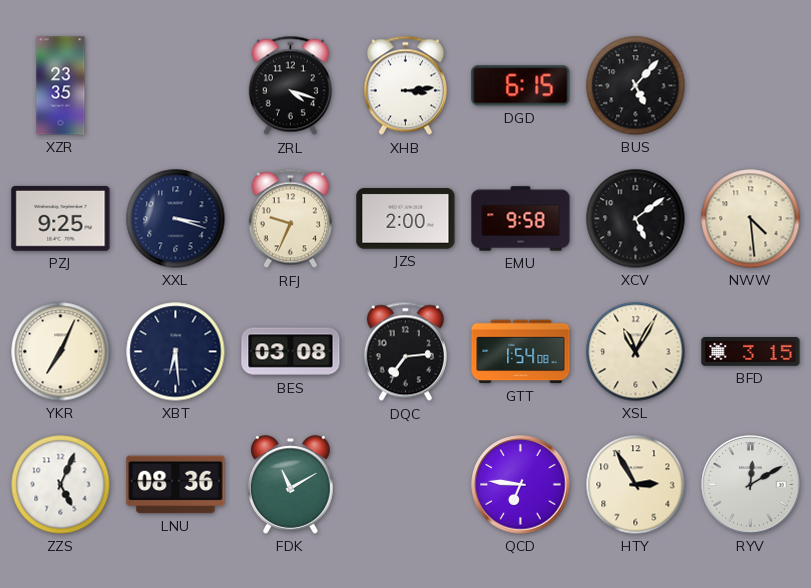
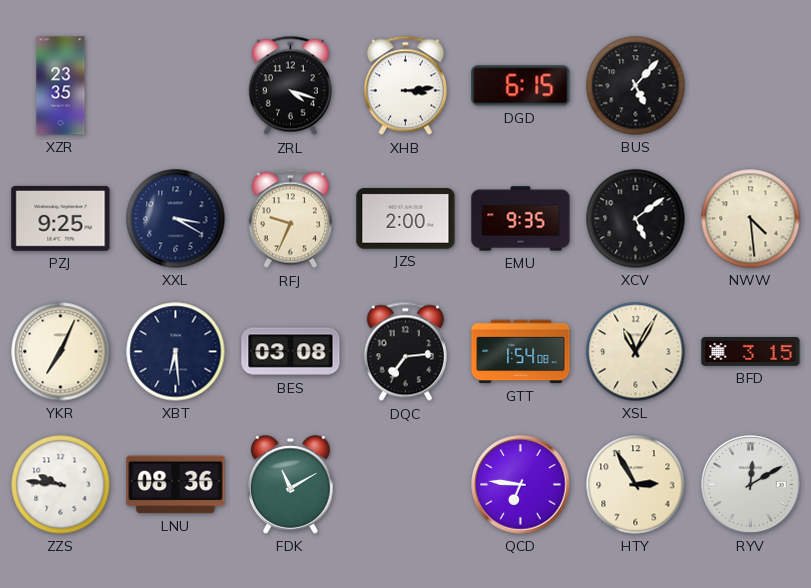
XXL: 3:18 -> 3:20
EMU: 9:58 -> 9:35
ZZS: 5:04 -> 9:46
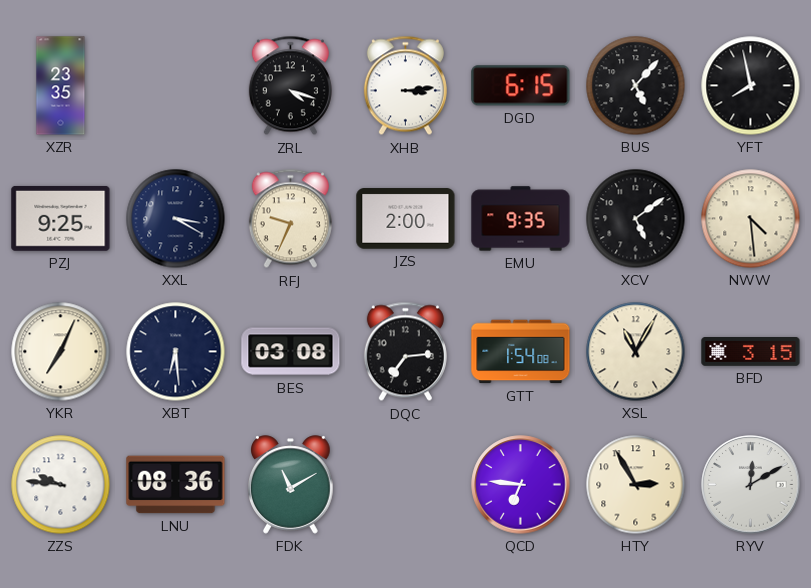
YFT: none -> 7:58
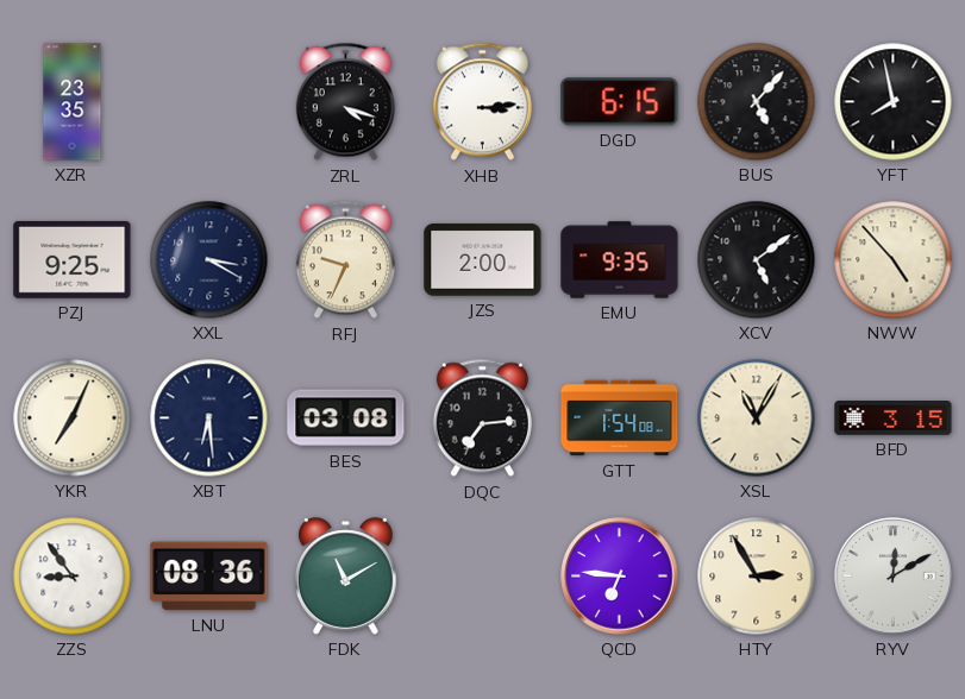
NWW: 4:29 -> 4:53
ZZS: 9:46 -> 8:54
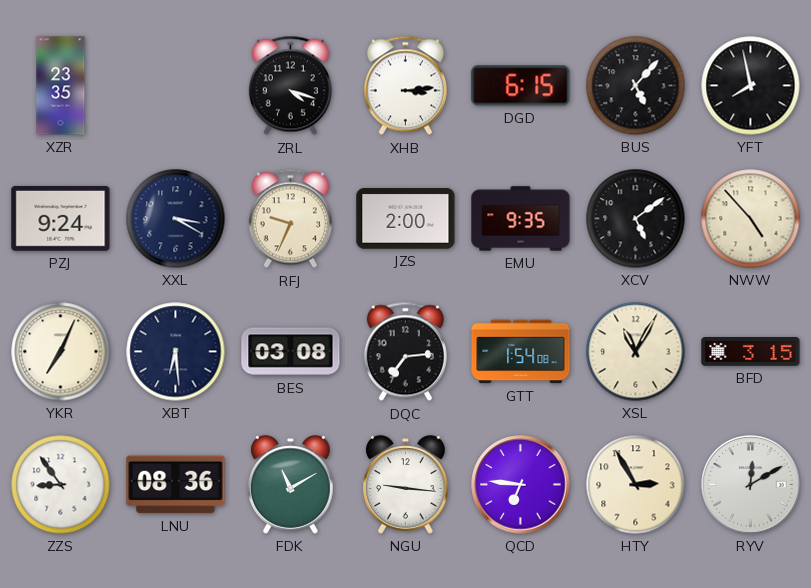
PZJ: 9:25 -> 9:24
NGU: none -> 9:16
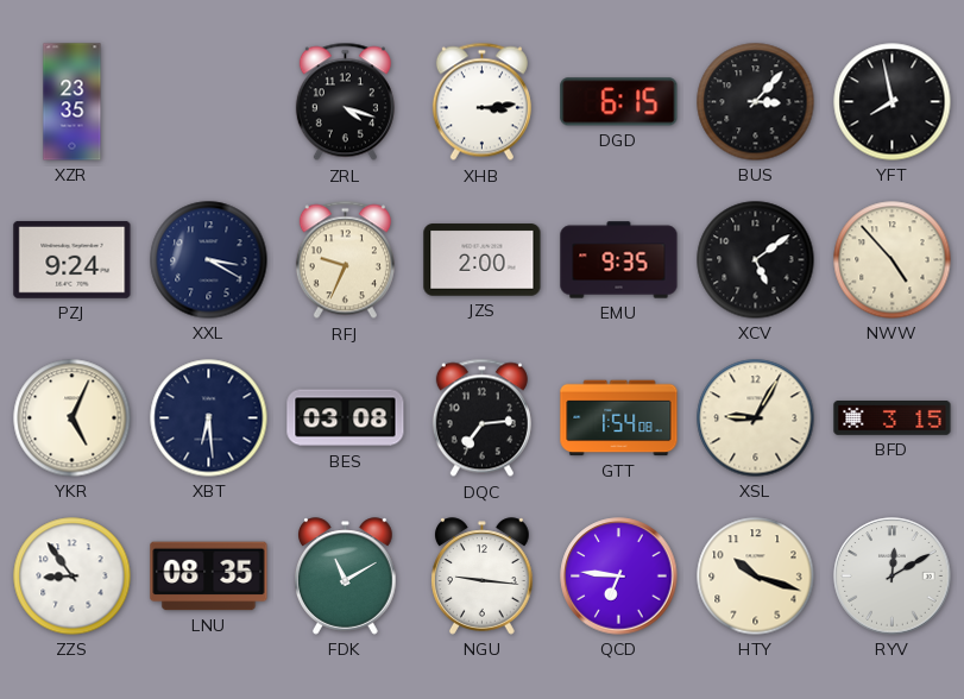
BUS: 5:07 -> 3:07
YKR: 7:04 -> 5:04
XSL: 11:05 -> 9:05
LNU: 08:36 -> 08:35
HTY: 2:55 -> 10:18
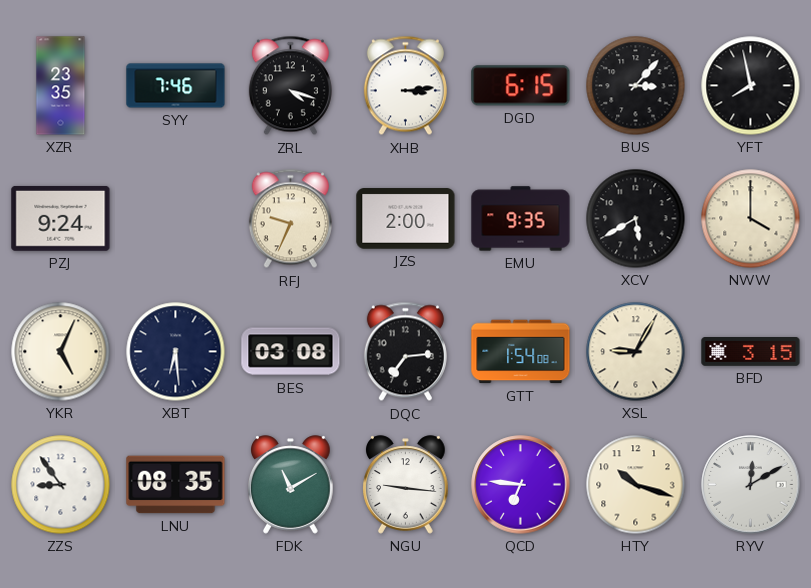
SYY: none -> 7:46
XXL: 3:20 -> none
XCV: 5:09 -> 5:40
NWW: 4:53 -> 4:00
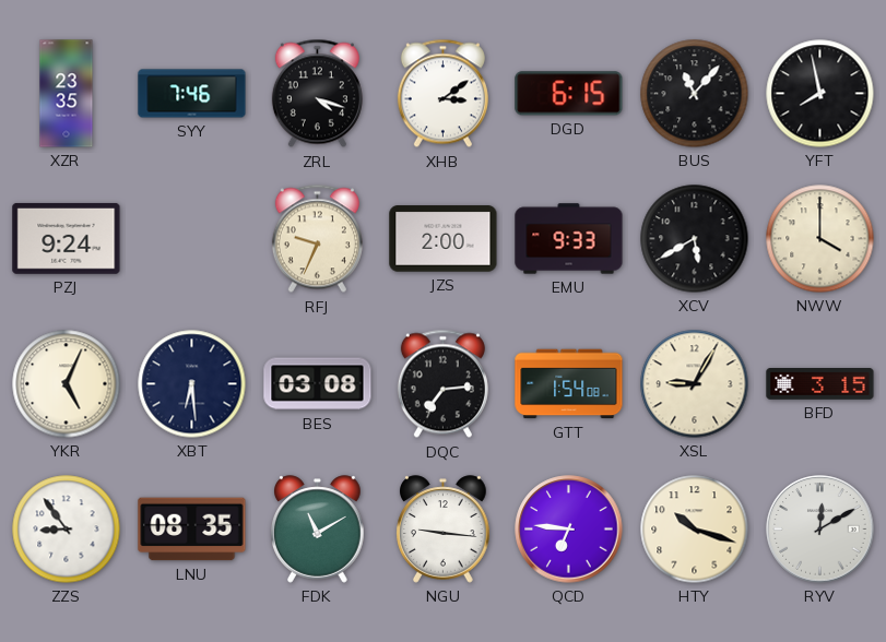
XHB: 3:14 -> 3:09
BUS: 3:07 -> 11:07
EMU: 9:35 -> 9:33
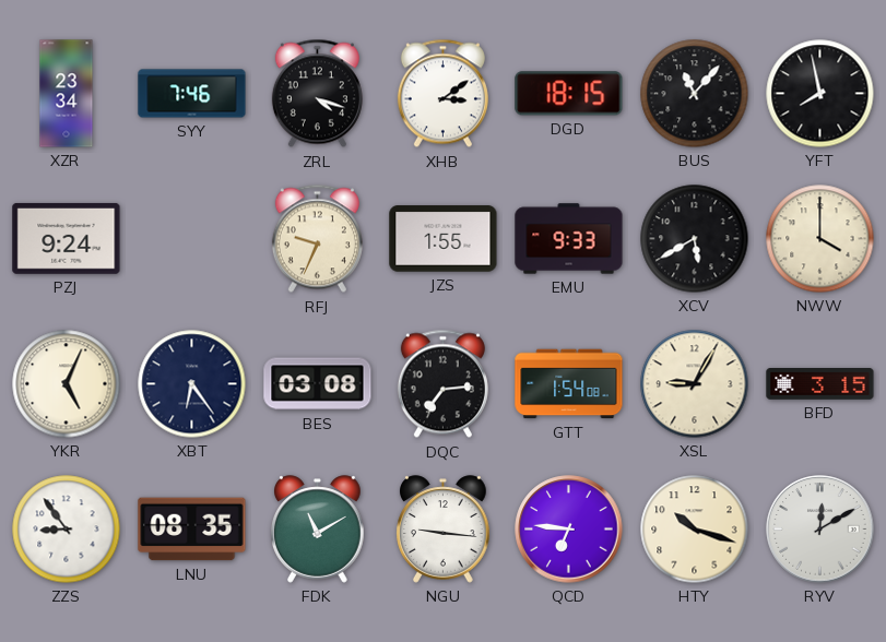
XZR: 23:35 -> 23:34
DGD: 6:15 -> 18:15
JZS: 2:00 -> 1:55
XBT: 6:29 -> 6:24
